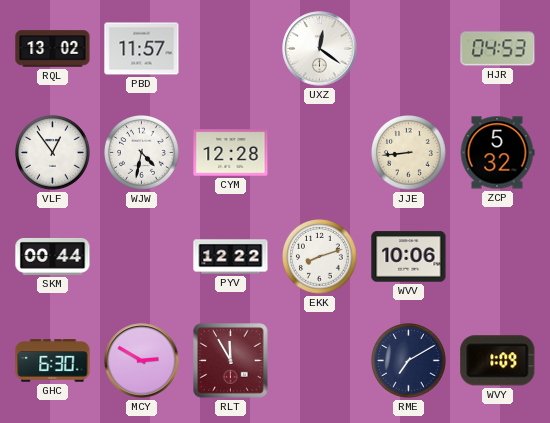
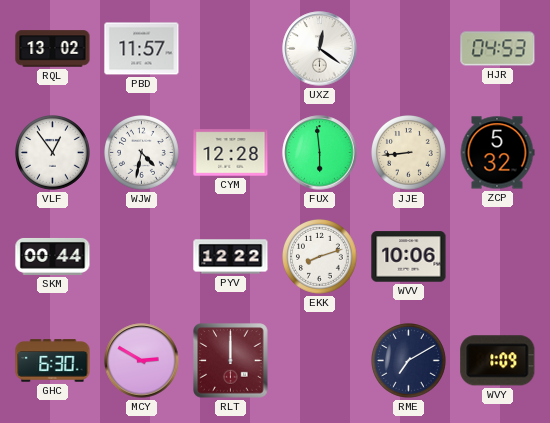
FUX: none -> 5:59
RLT: 11:55 -> 12:00
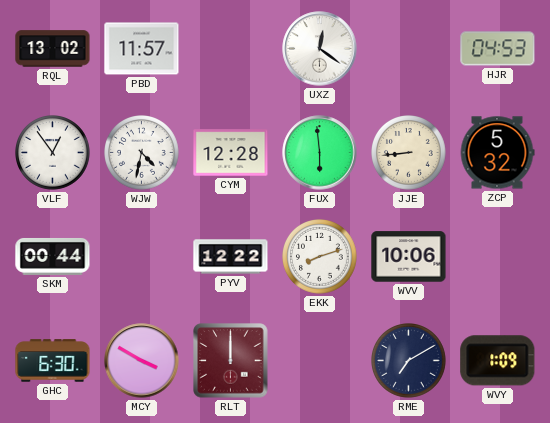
MCY: 2:50 -> 3:50
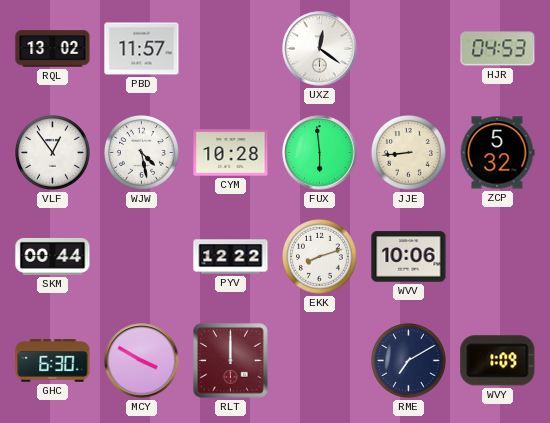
WJW: 4:32 -> 4:28
CYM: 12:28 -> 10:28
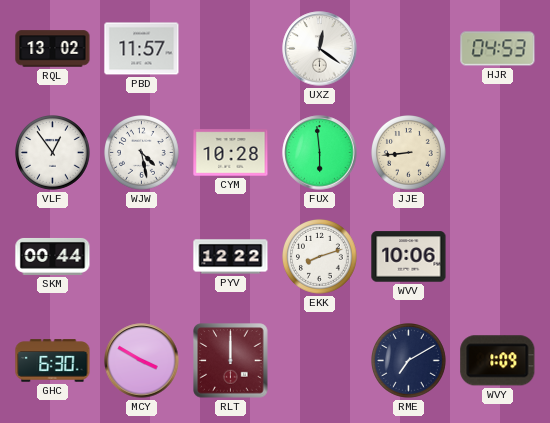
ZCP: 5:32 -> none
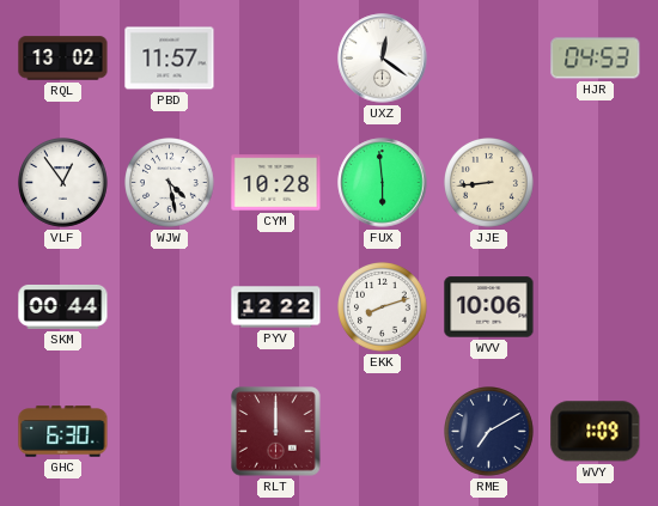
MCY: 3:50 -> none
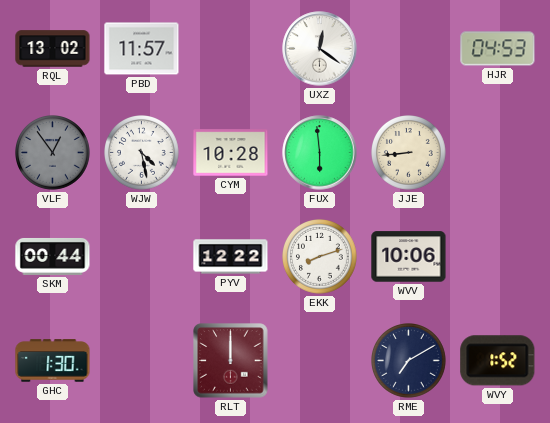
VLF dial: white -> grey
GHC: 6:30 -> 1:30
WVY: 1:09 -> 1:52
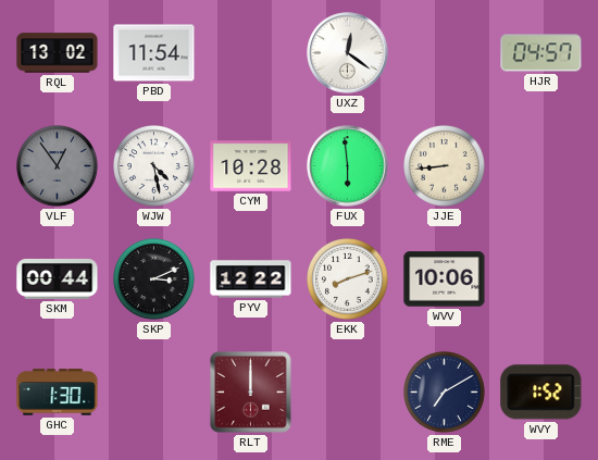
PBD: 11:57 -> 11:54
HJR: 04:53 -> 04:57
SKP: none -> 3:11
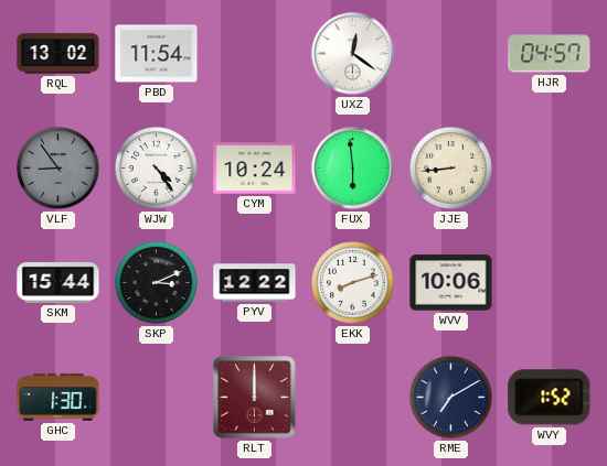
VLF: 12:54 -> 8:54
WJW: 4:28 -> 4:24
CYM: 10:28 -> 10:24
SKM: 00:44 -> 15:44
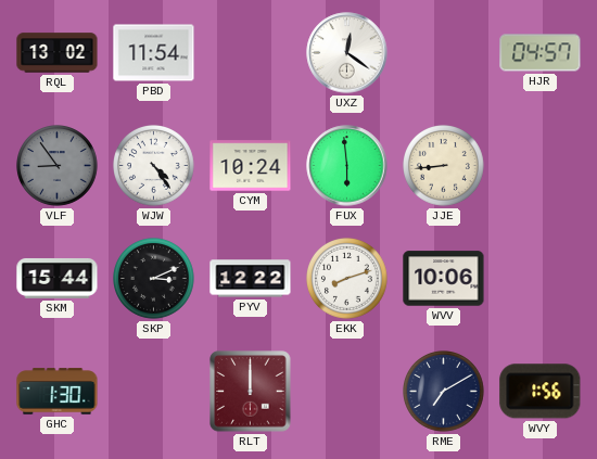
WVY: 1:52 -> 1:56
